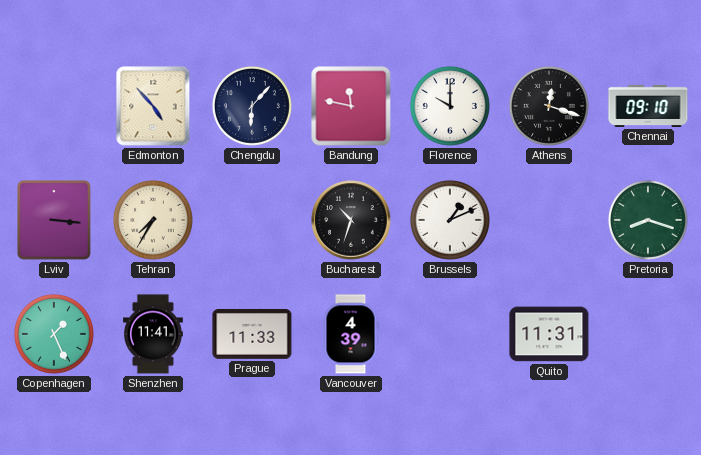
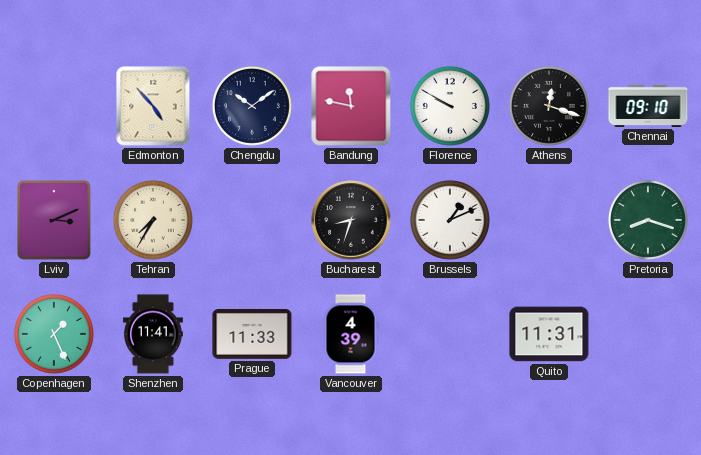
Chengdu: 6:07 -> 10:09
Florence: 10:00 -> 9:50
Lviv: 3:16 -> 3:11
Bucharest: 10:33 -> 8:33
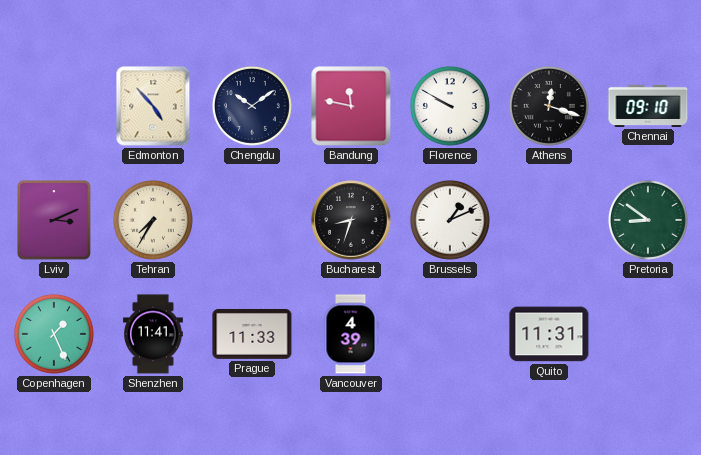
Pretoria: 8:18 -> 8:51
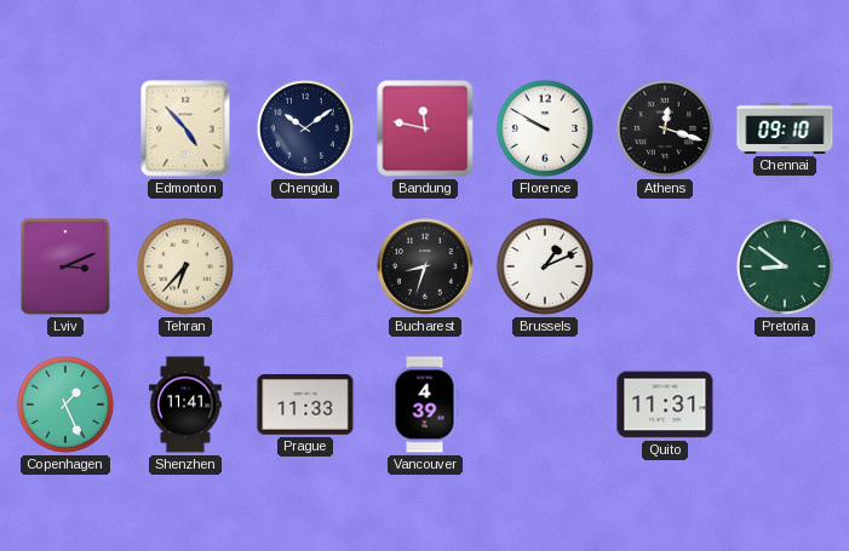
Tehran: 7:35 -> 6:37
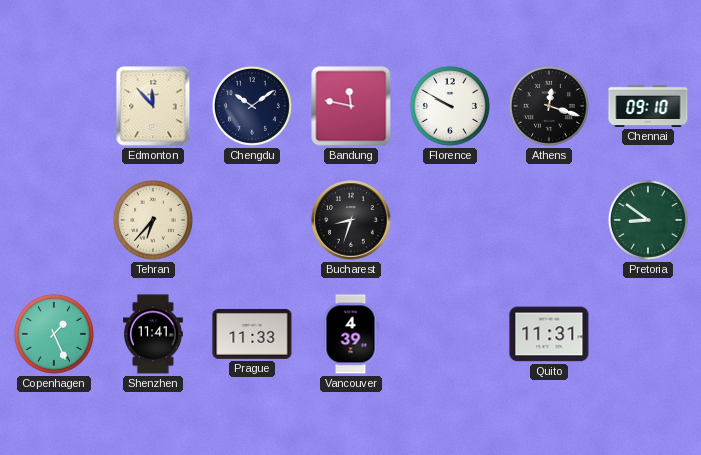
Edmonton: 4:53 -> 11:53
Lviv: 3:11 -> none
Brussels: 1:11 -> none
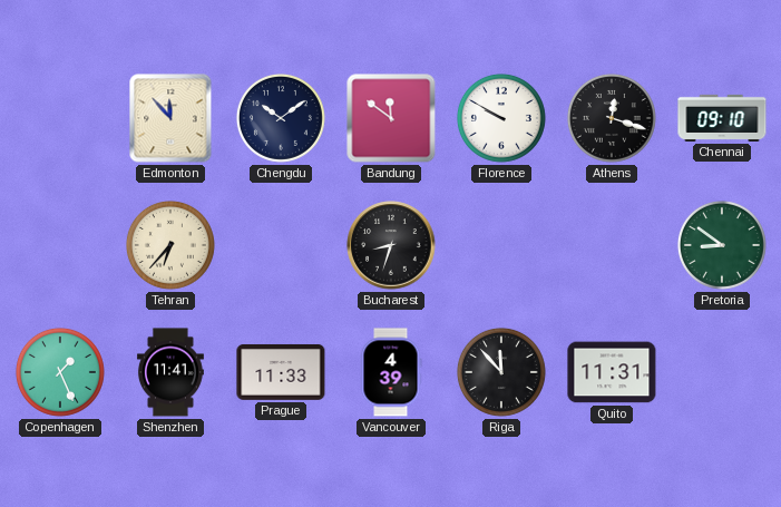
Bandung: 11:47 -> 11:51
Riga: none -> 11:53
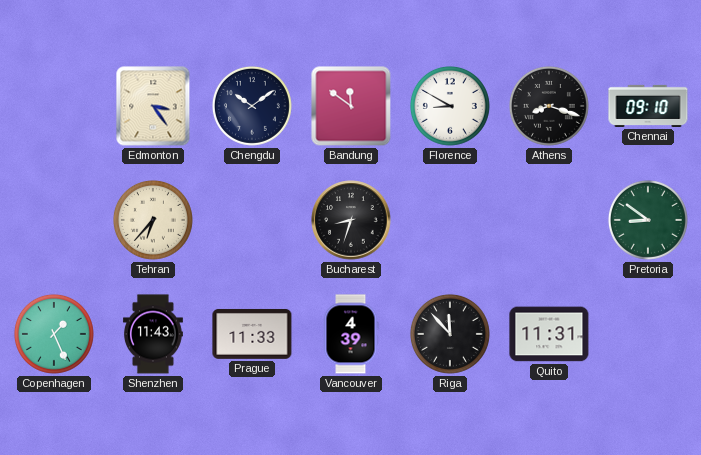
Edmonton: 11:53 -> 3:24
Florence: 9:50 -> 8:50
Athens: 12:18 -> 8:18
Shenzhen: 11:41 -> 11:43
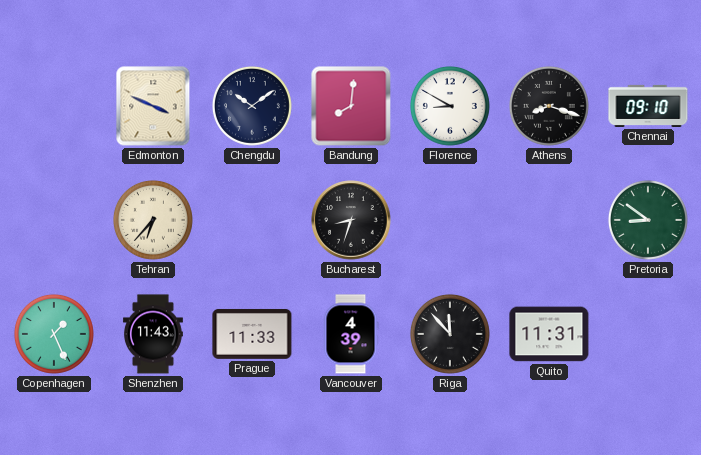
Edmonton: 3:24 -> 3:49
Bandung: 11:51 -> 8:01
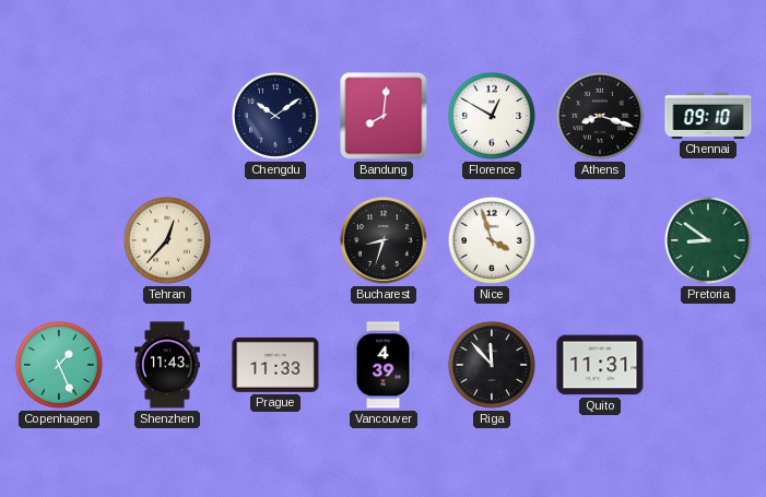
Edmonton: 3:49 -> none
Florence: 8:50 -> 12:50
Tehran: 6:37 -> 12:37
Nice: none -> 3:57
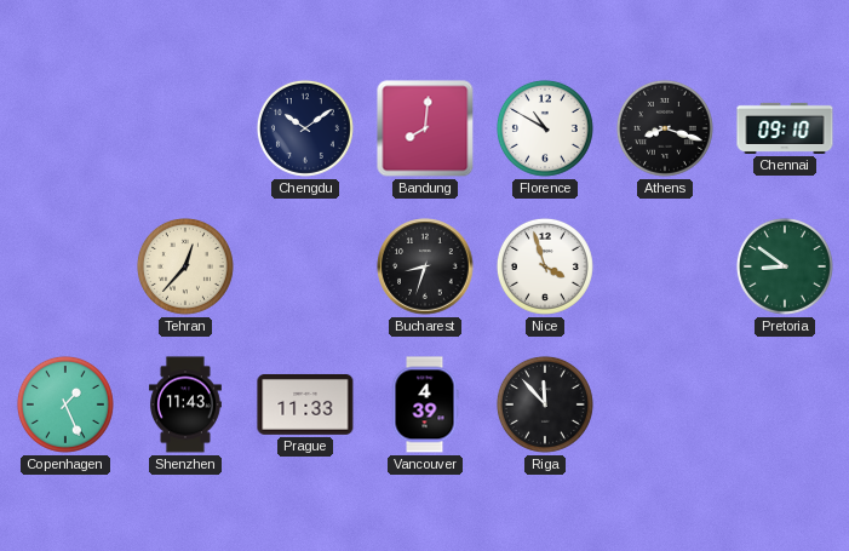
Florence: 12:50 -> 10:50
Quito: 11:31 -> none
